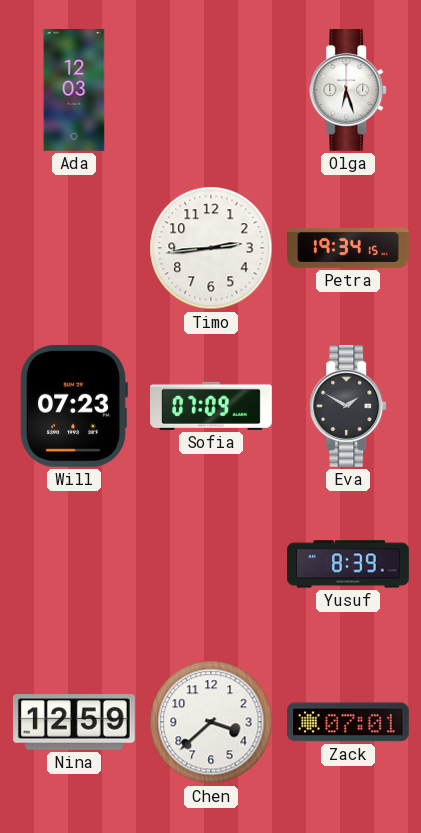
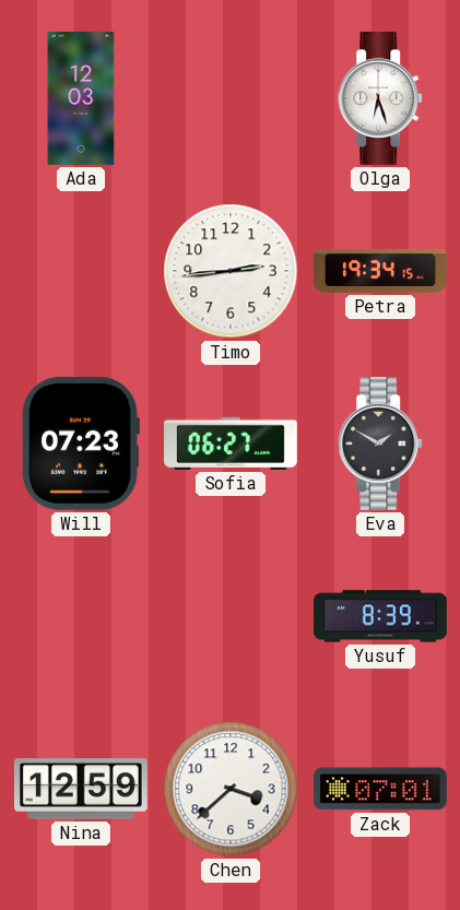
Sofia: 07:09 -> 06:27
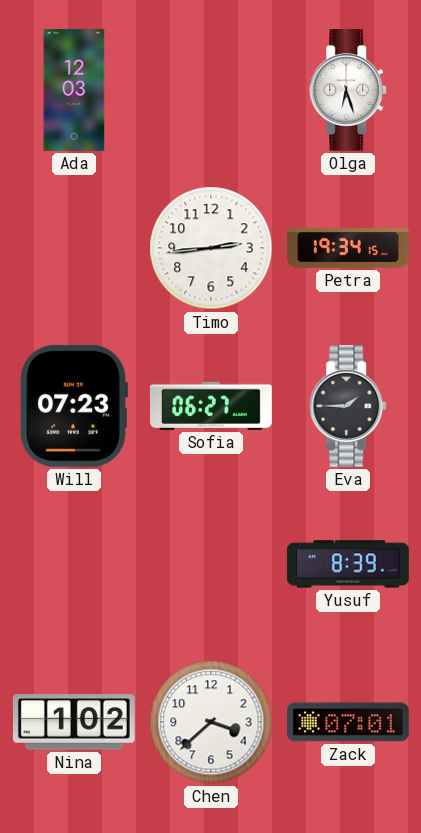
Eva: 1:50 -> 1:45
Nina: 12:59 -> 1:02
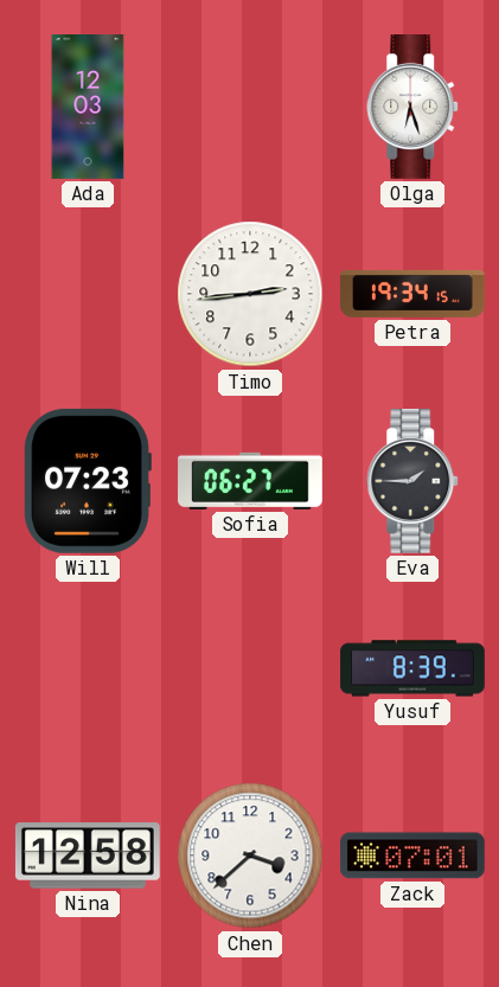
Nina: 1:02 -> 12:58
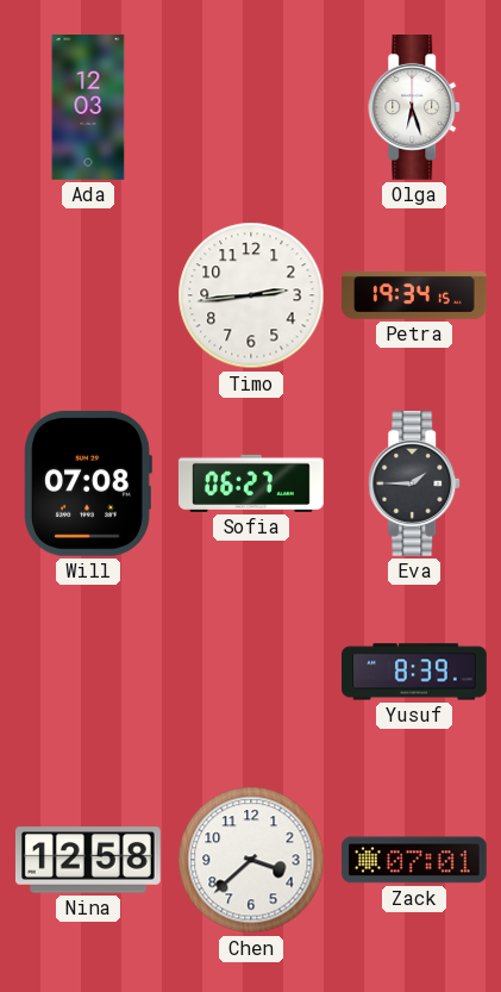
Will: 07:23 -> 07:08
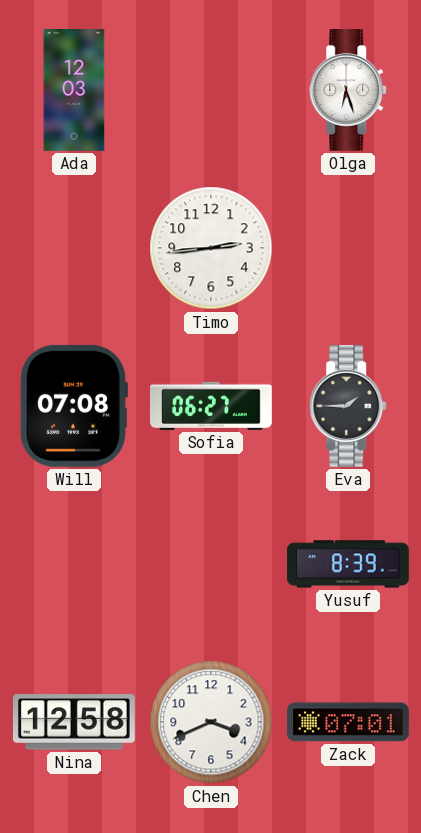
Petra: 19:34 -> none
Chen: 3:38 -> 3:41
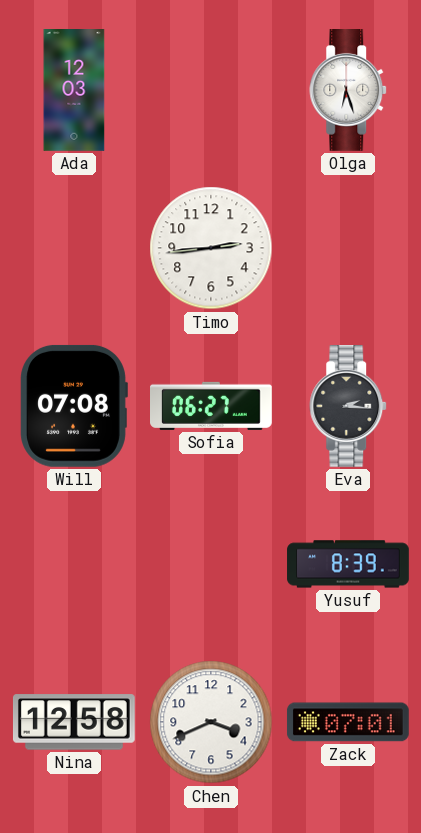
Eva: 1:45 -> 2:16
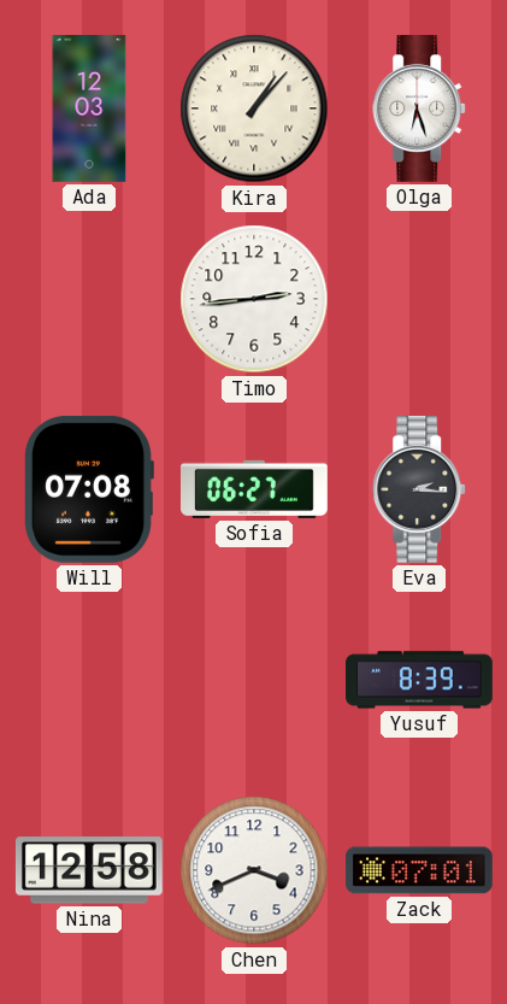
Kira: none -> 1:07
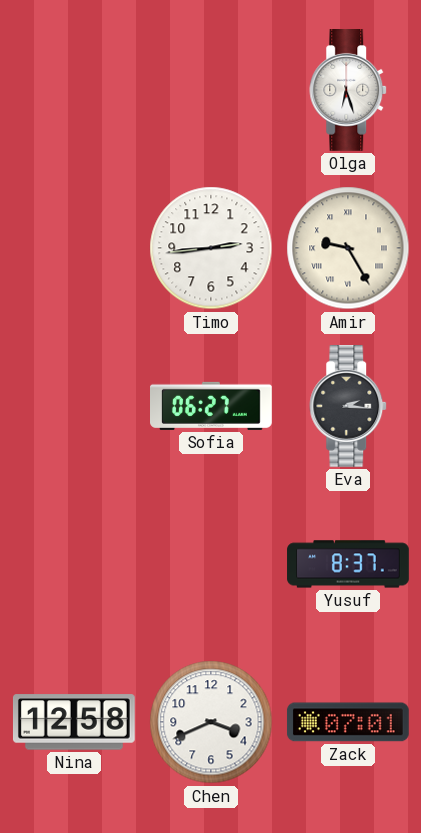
Ada: 12:03 -> none
Kira: 1:07 -> none
Amir: none -> 9:25
Will: 07:08 -> none
Yusuf: 8:39 -> 8:37
